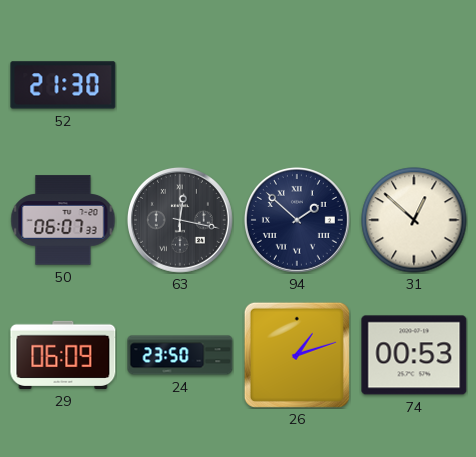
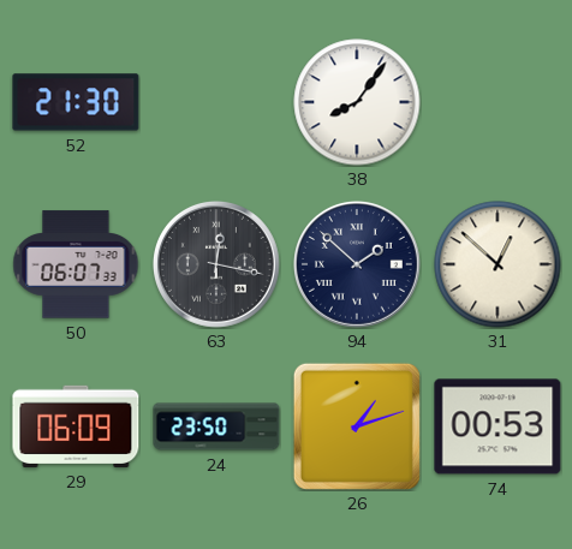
38: none -> 8:06
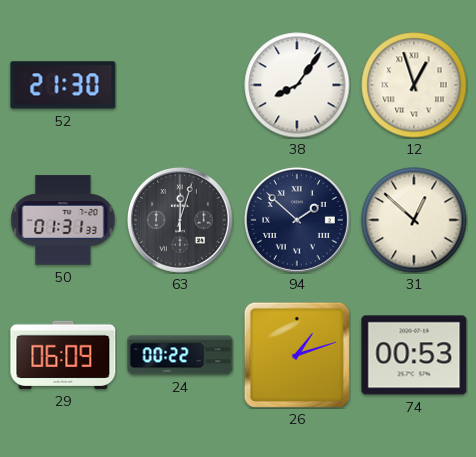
12: none -> 12:57
50: 06:07 -> 01:31
63: 12:17 -> 12:03
24: 23:50 -> 00:22
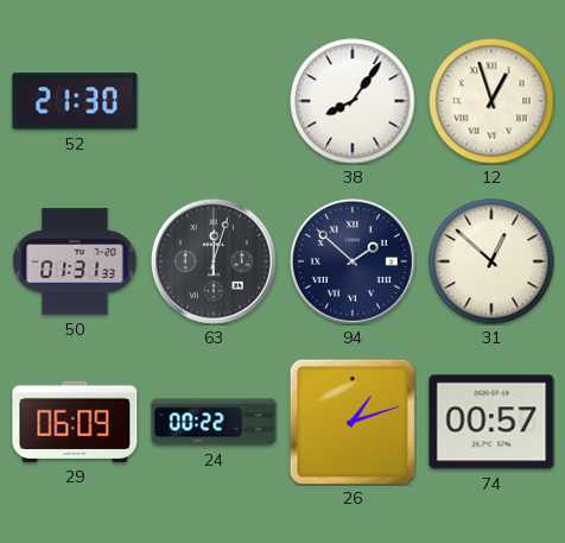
74: 00:53 -> 00:57
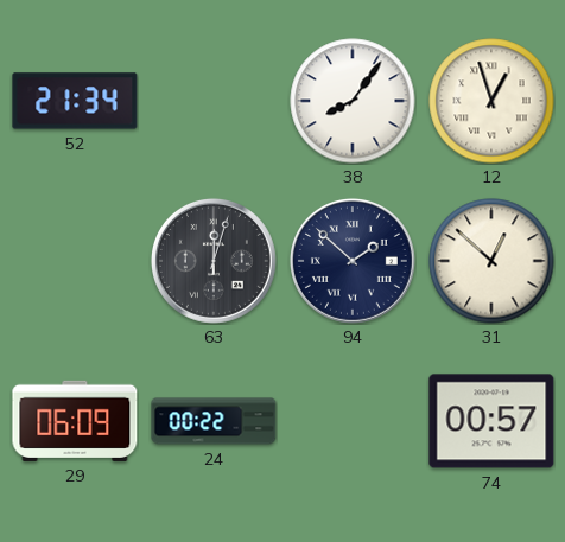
52: 21:30 -> 21:34
50: 01:31 -> none
26: 1:12 -> none
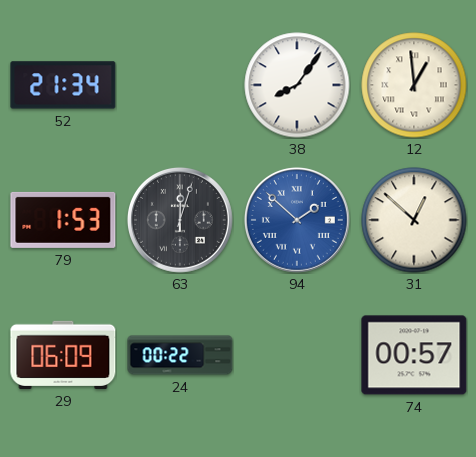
12: 12:57 -> 12:59
79: none -> 1:53
94 dial: navy -> blue
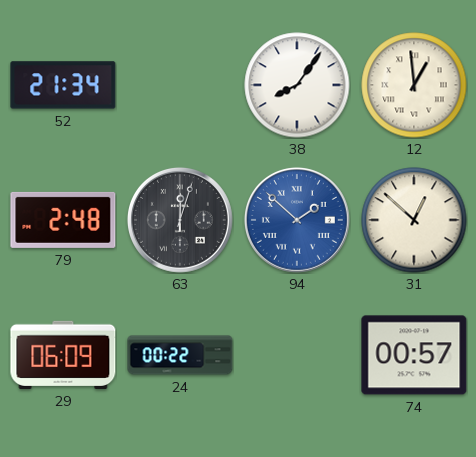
79: 1:53 -> 2:48
